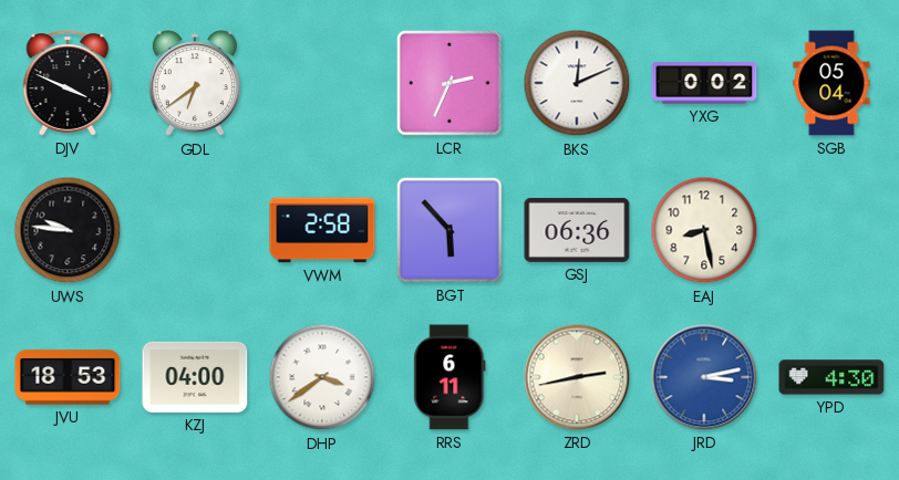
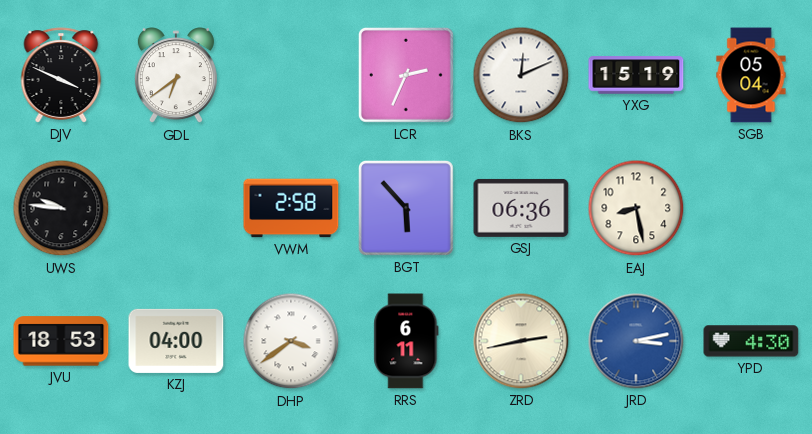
YXG: 0:02 -> 15:19
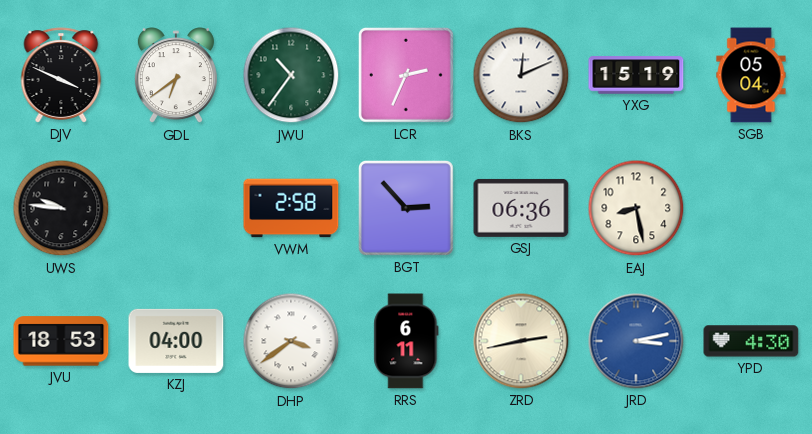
JWU: none -> 10:36
BGT: 5:53 -> 2:53
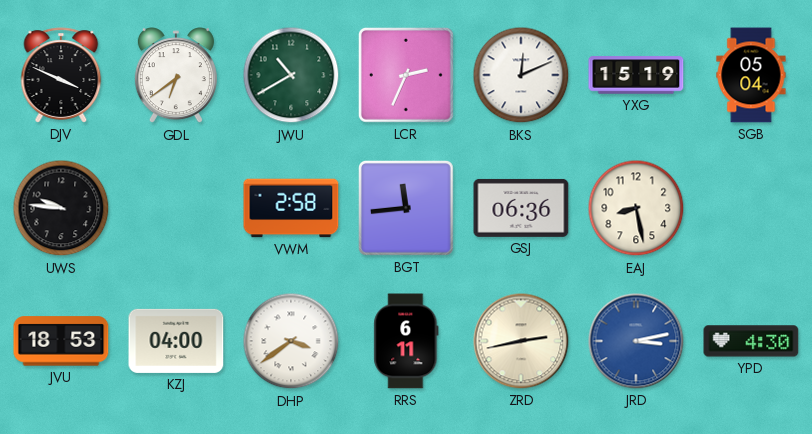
JWU: 10:36 -> 10:40
BGT: 2:53 -> 11:44
